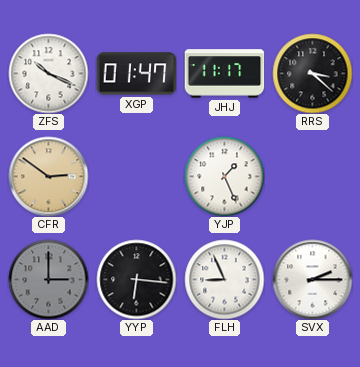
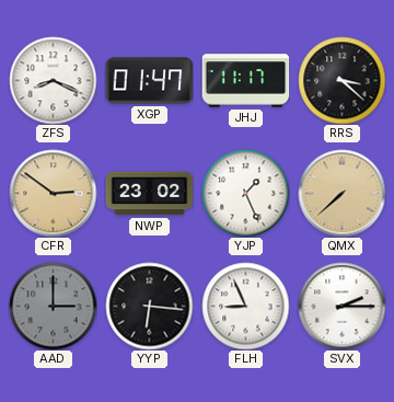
ZFS: 10:19 -> 8:19
NWP: none -> 23:02
QMX: none -> 7:38
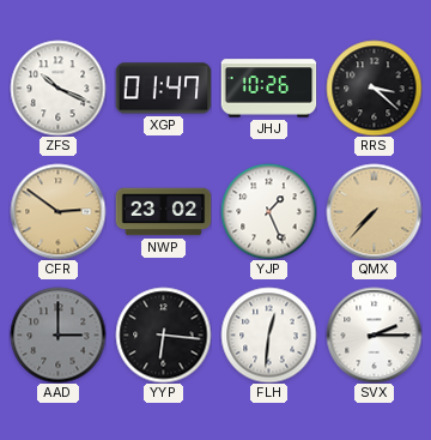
ZFS: 8:19 -> 10:19
JHJ: 11:17 -> 10:26
QMX: 7:38 -> 7:37
FLH: 8:56 -> 12:31
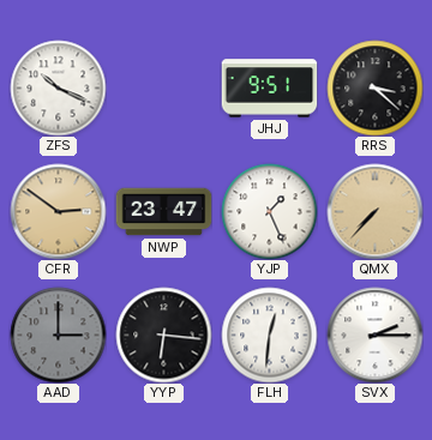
XGP: 01:47 -> none
JHJ: 10:26 -> 9:51
NWP: 23:02 -> 23:47
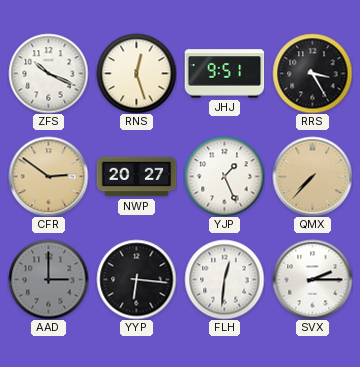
RNS: none -> 12:27
RRS: 3:22 -> 3:25
NWP: 23:47 -> 20:27
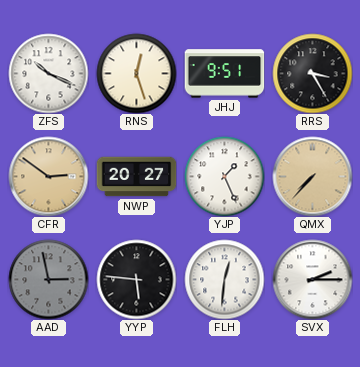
AAD: 3:00 -> 2:58
YYP: 6:16 -> 5:46
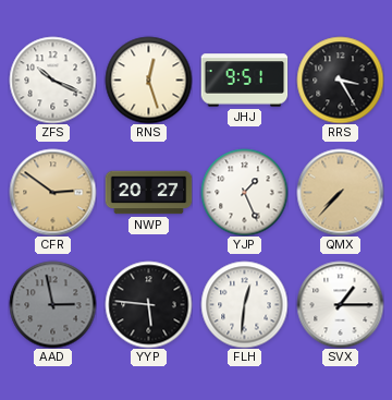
SVX: 2:15 -> 1:15
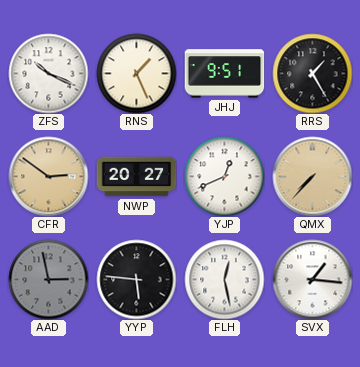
RNS: 12:27 -> 1:26
RRS: 3:25 -> 1:25
YJP: 1:26 -> 12:41
FLH: 12:31 -> 12:28
SVX: 1:15 -> 1:16
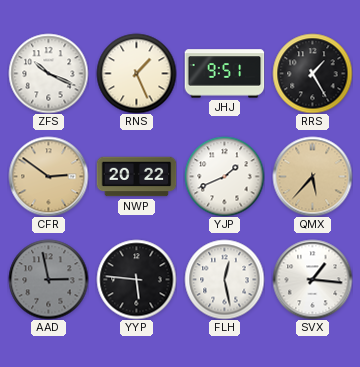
NWP: 20:27 -> 20:22
YJP: 12:41 -> 1:41
QMX: 7:37 -> 5:37
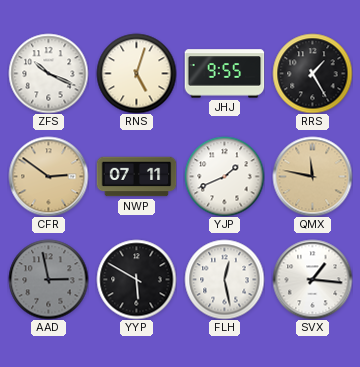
RNS: 1:26 -> 5:03
JHJ: 9:51 -> 9:55
NWP: 20:22 -> 07:11
QMX: 5:37 -> 11:47
YYP: 5:46 -> 5:50
